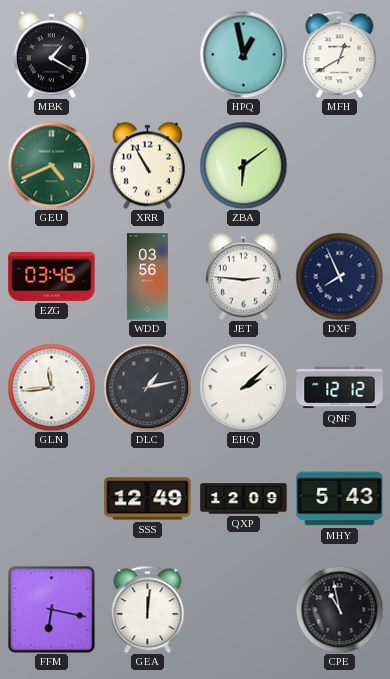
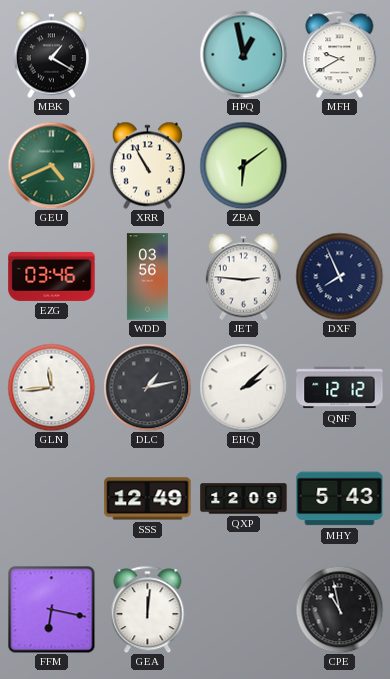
MFH: 12:40 -> 9:40
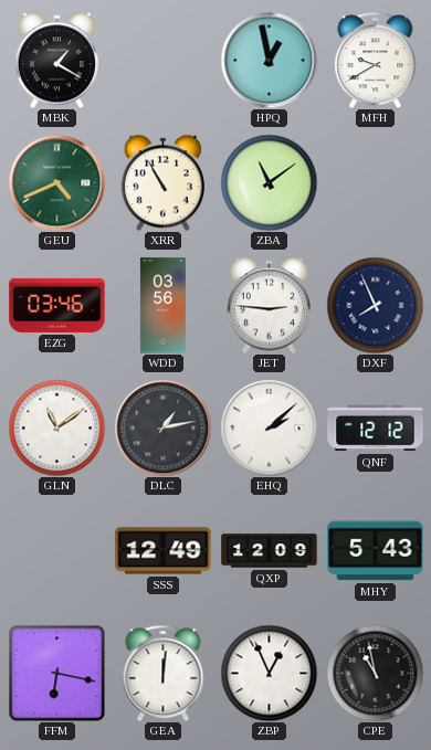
ZBA: 6:09 -> 11:09
GLN: 11:44 -> 11:09
ZBP: none -> 12:56
